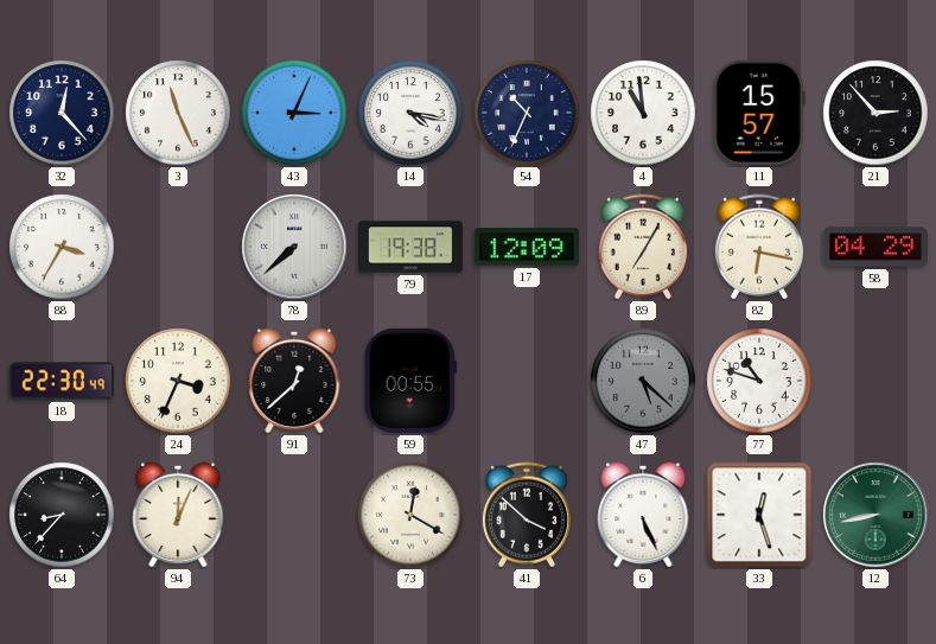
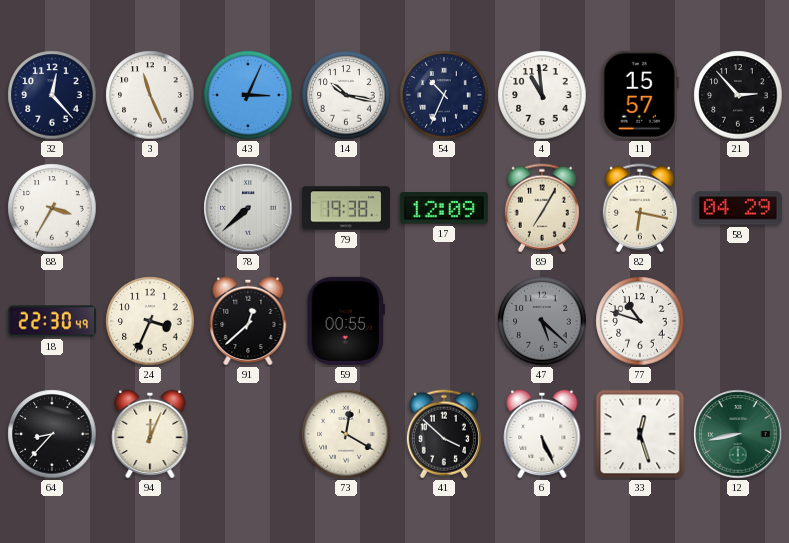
14: 4:17 -> 10:17
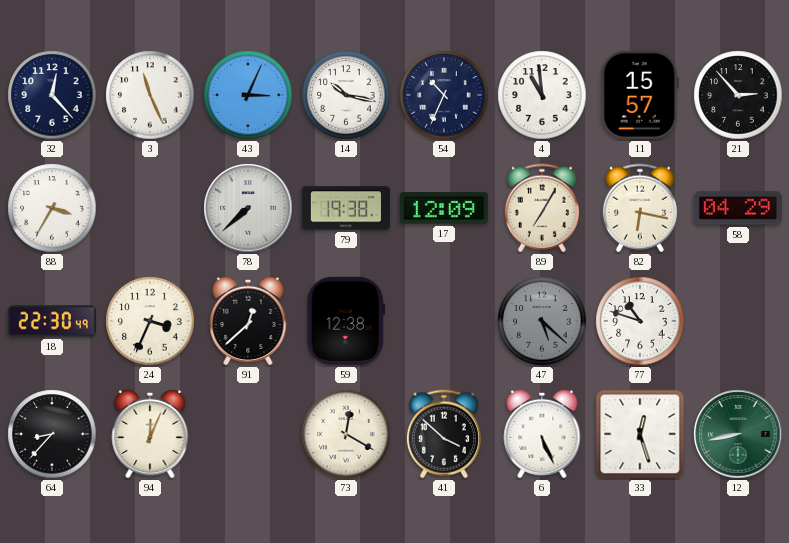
59: 00:55 -> 12:38
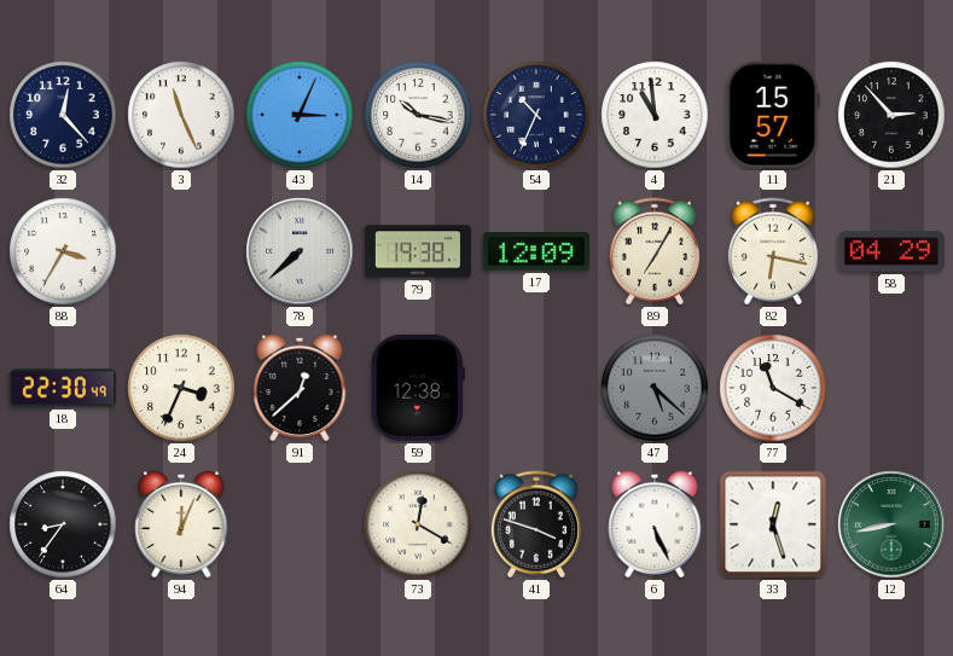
77: 10:48 -> 11:20
64: 8:37 -> 8:36
41: 3:52 -> 3:48
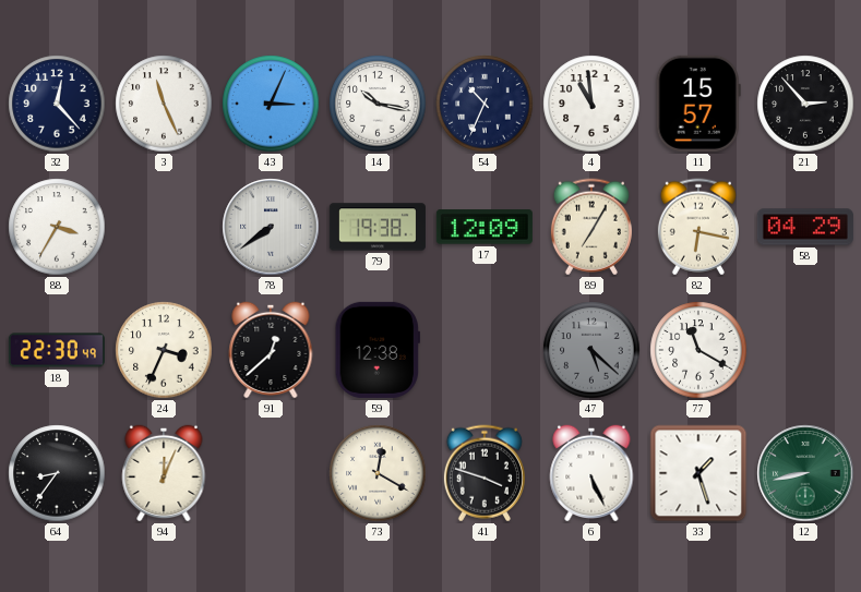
78: 7:38 -> 7:39
33: 12:27 -> 1:27
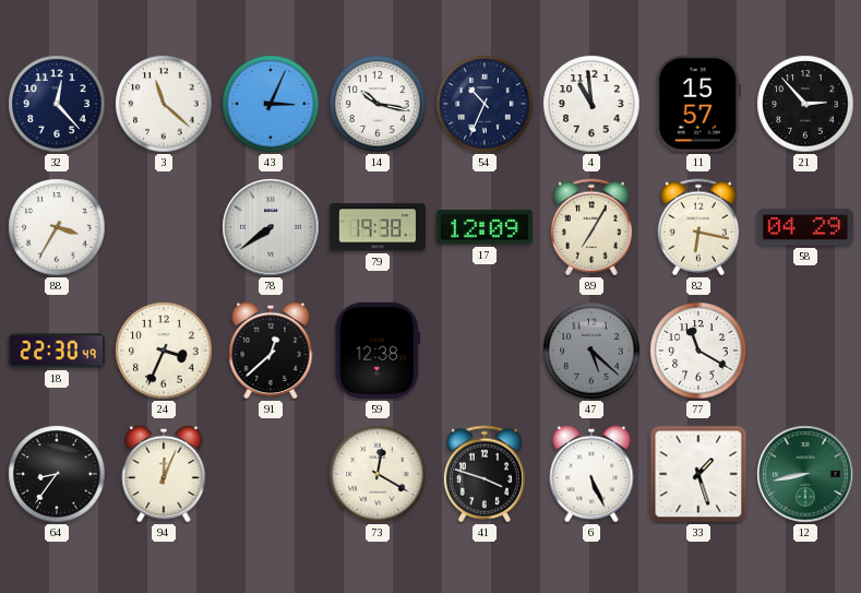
3: 11:26 -> 11:22
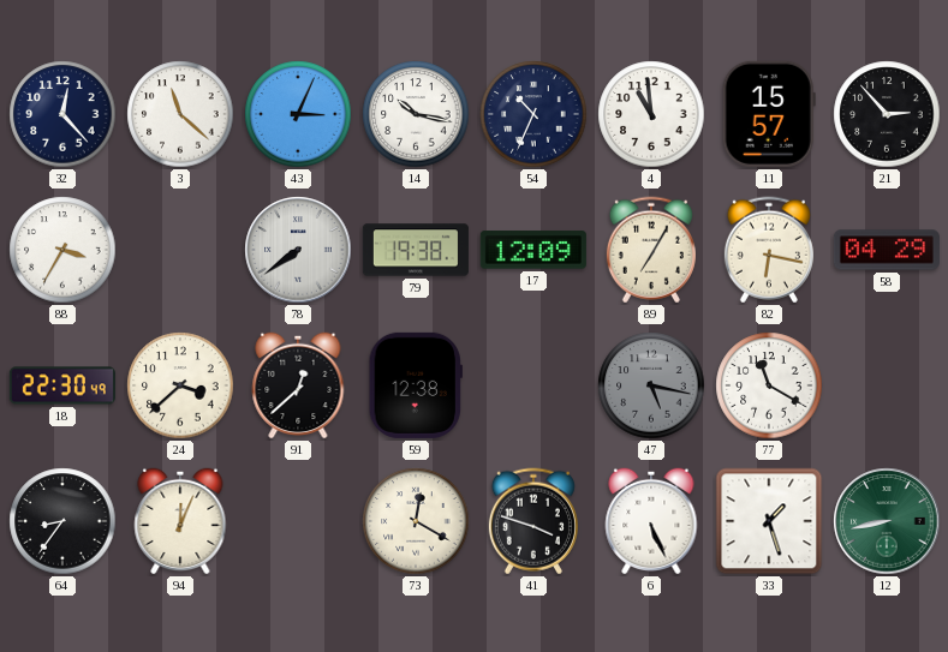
24: 3:34 -> 3:38
47: 5:22 -> 5:17
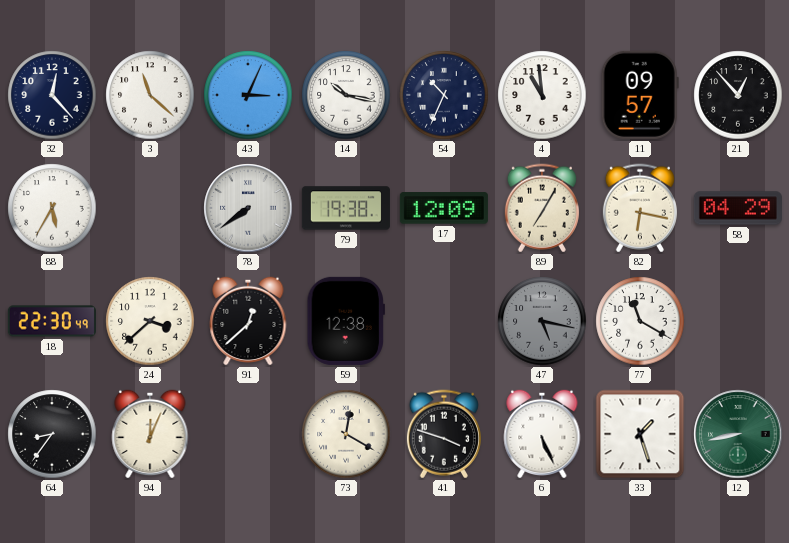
11: 15:57 -> 09:57
21: 2:53 -> 12:53
88: 3:35 -> 5:35
